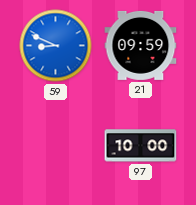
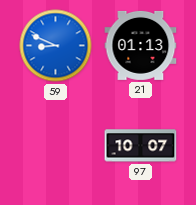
21: 09:59 -> 01:13
97: 10:00 -> 10:07
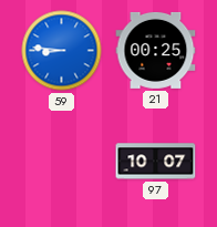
59: 8:49 -> 8:46
21: 01:13 -> 00:25
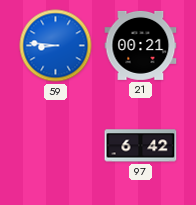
21: 00:25 -> 00:21
97: 10:07 -> 6:42
